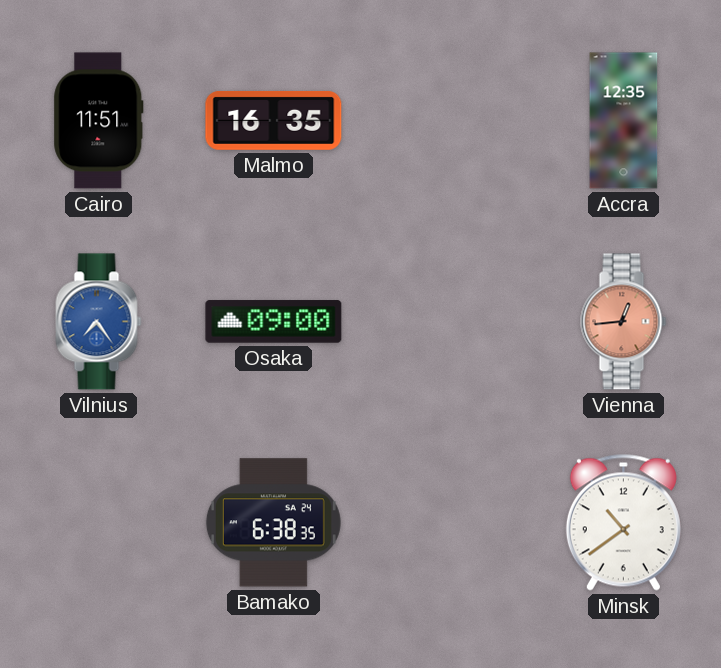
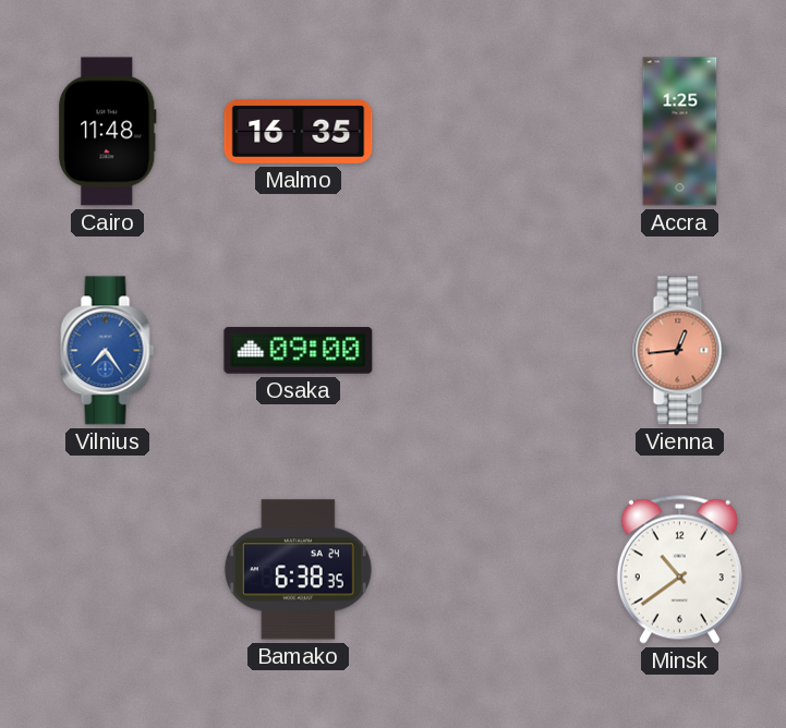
Cairo: 11:51 -> 11:48
Accra: 12:35 -> 1:25
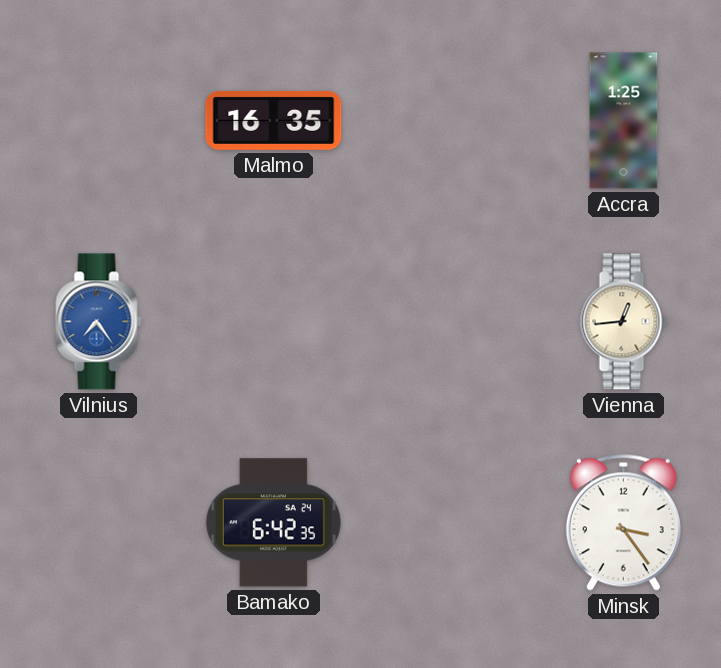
Cairo: 11:48 -> none
Osaka: 09:00 -> none
Vienna dial: salmon -> cream
Bamako: 6:38 -> 6:42
Minsk: 10:39 -> 3:24
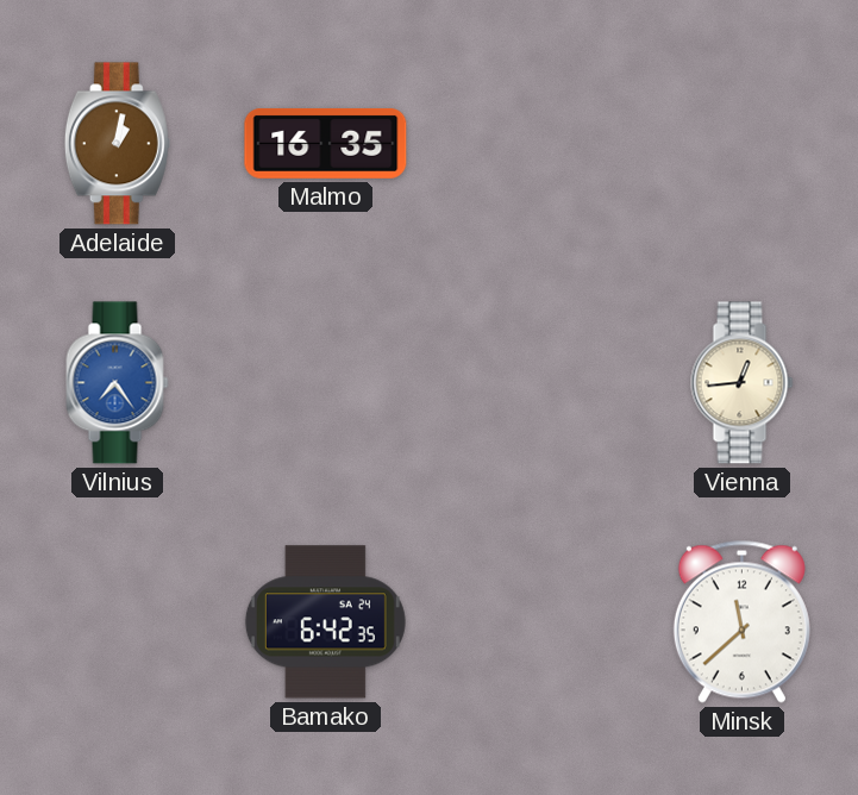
Adelaide: none -> 1:02
Accra: 1:25 -> none
Minsk: 3:24 -> 11:38
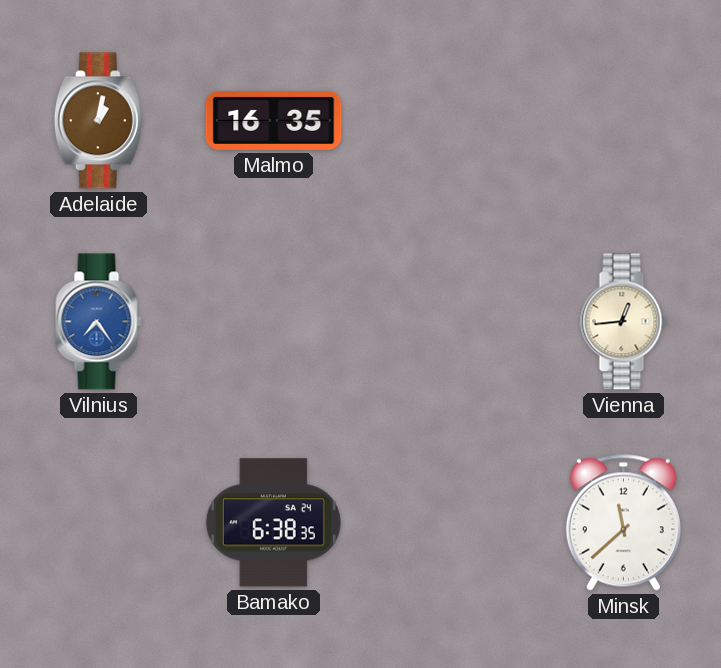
Bamako: 6:42 -> 6:38
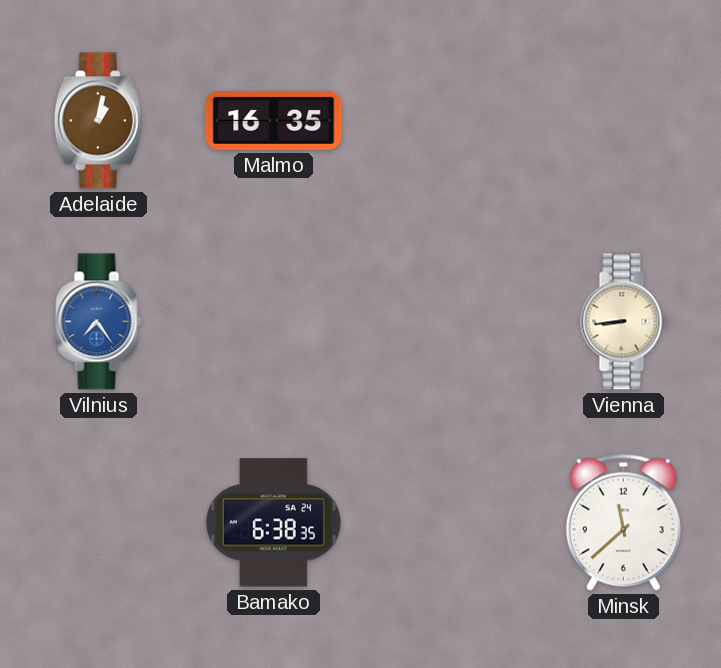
Vienna: 12:44 -> 8:44
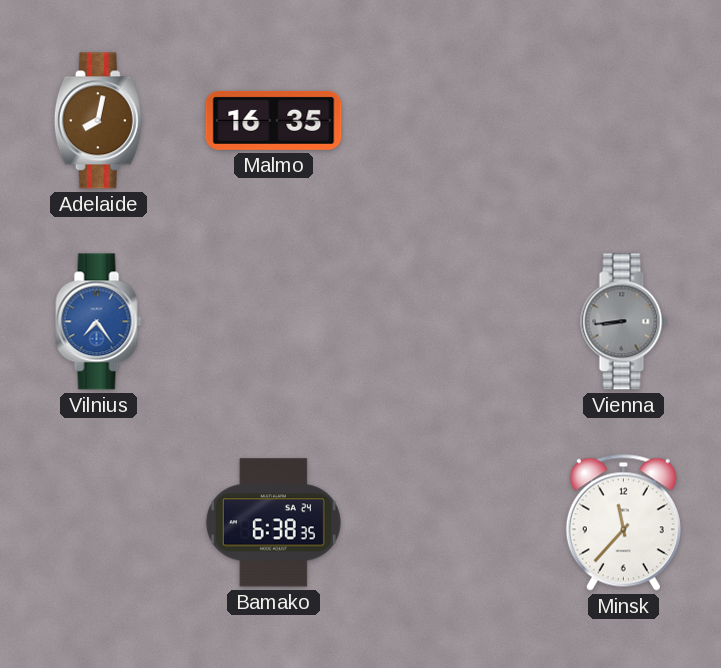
Adelaide: 1:02 -> 8:02
Vienna dial: cream -> grey
Minsk: 11:38 -> 11:37
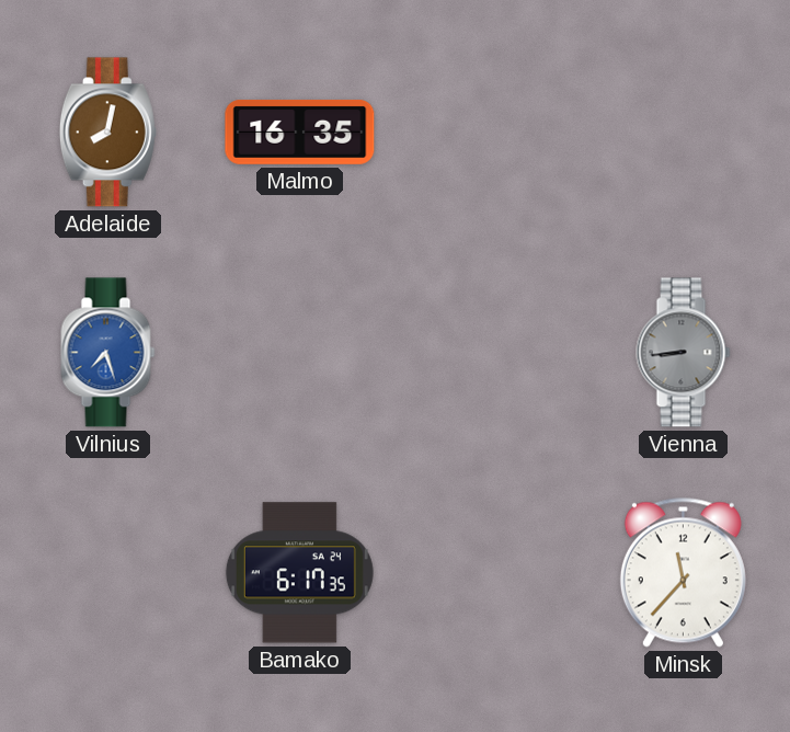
Vilnius: 7:24 -> 7:27
Bamako: 6:38 -> 6:17
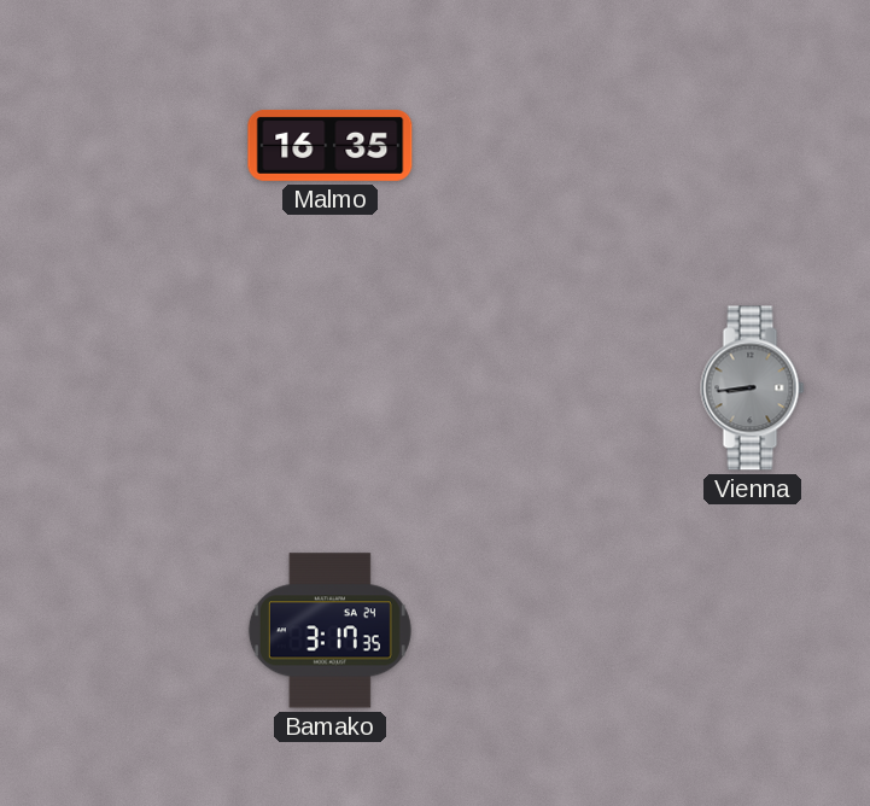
Adelaide: 8:02 -> none
Vilnius: 7:27 -> none
Bamako: 6:17 -> 3:17
Minsk: 11:37 -> none
